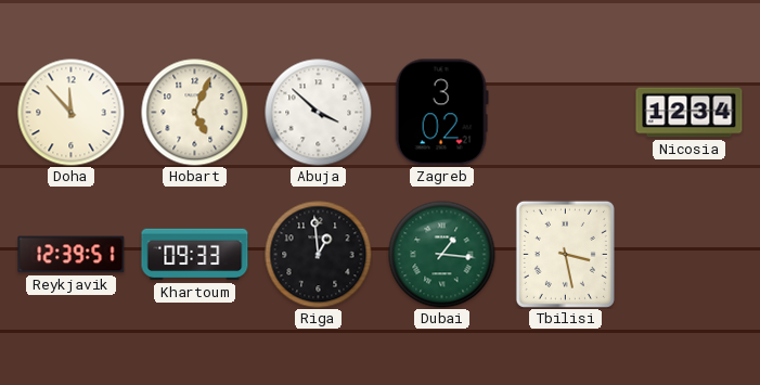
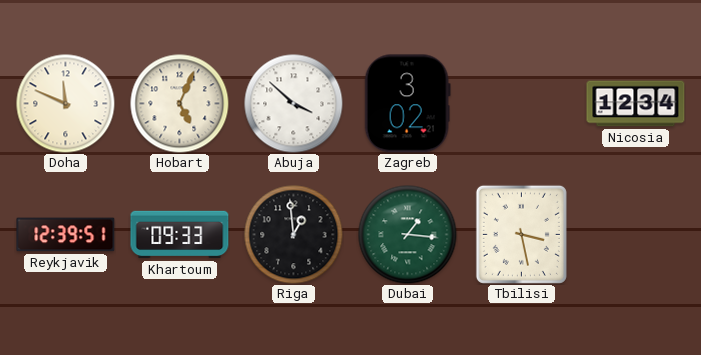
Doha: 11:53 -> 11:49
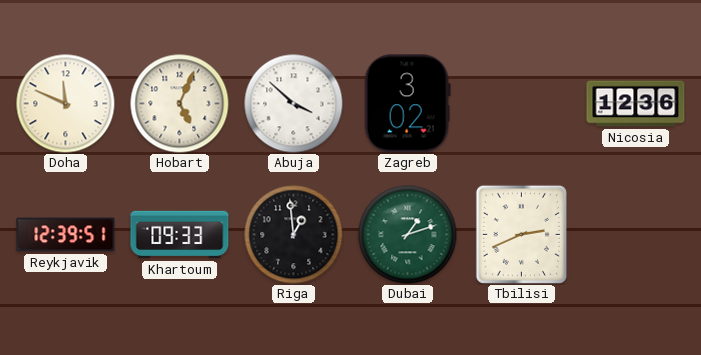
Nicosia: 12:34 -> 12:36
Dubai: 1:16 -> 1:12
Tbilisi: 3:28 -> 2:41
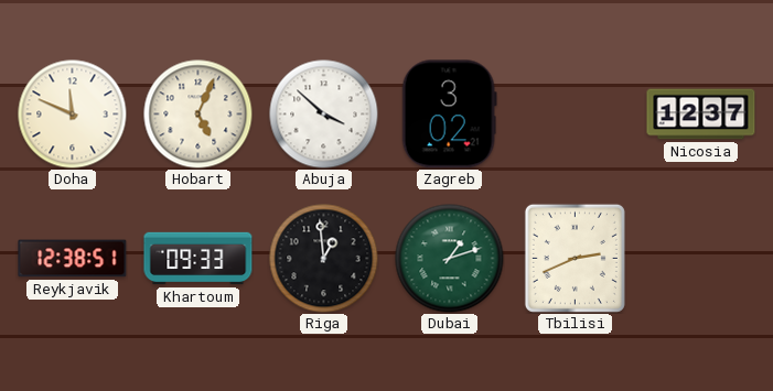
Nicosia: 12:36 -> 12:37
Reykjavik: 12:39 -> 12:38
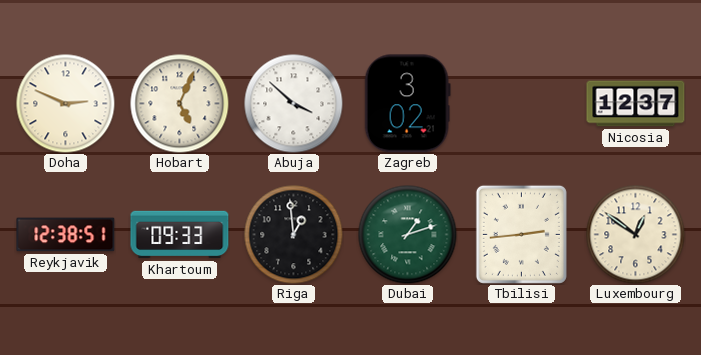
Doha: 11:49 -> 2:49
Tbilisi: 2:41 -> 2:44
Luxembourg: none -> 12:51
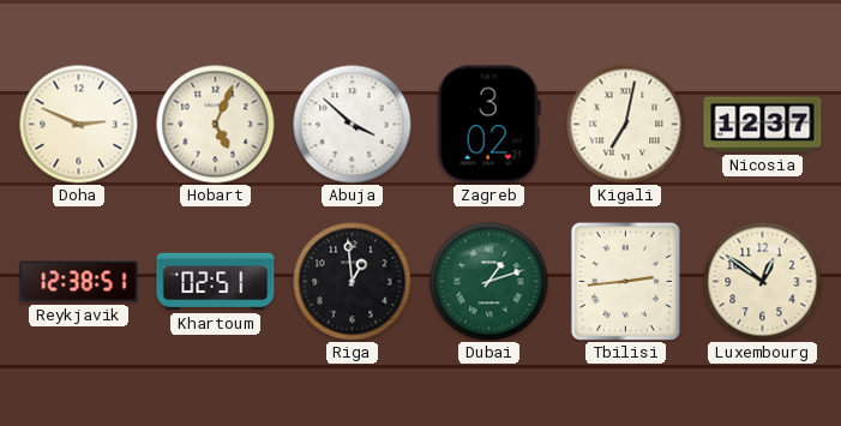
Kigali: none -> 7:02
Khartoum: 09:33 -> 02:51
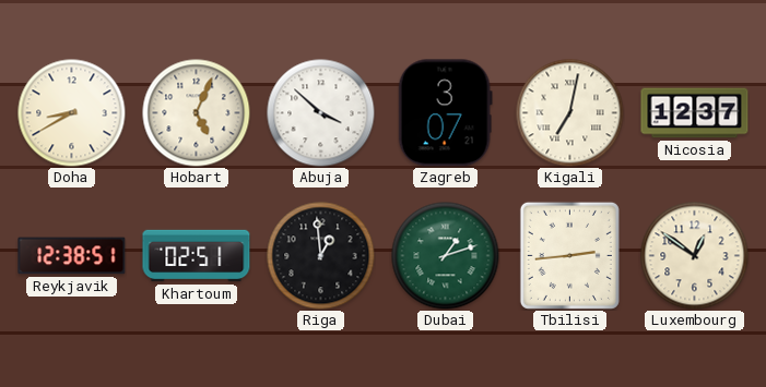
Doha: 2:49 -> 8:40
Zagreb: 3:02 -> 3:07
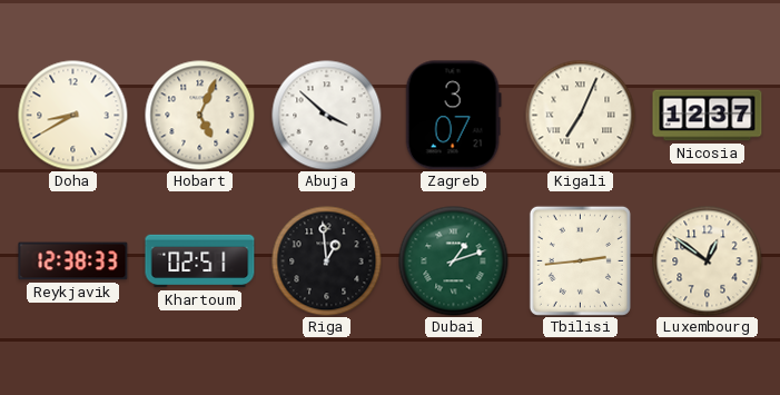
Kigali: 7:02 -> 7:04
Reykjavik: 12:38:51 -> 12:38:33
